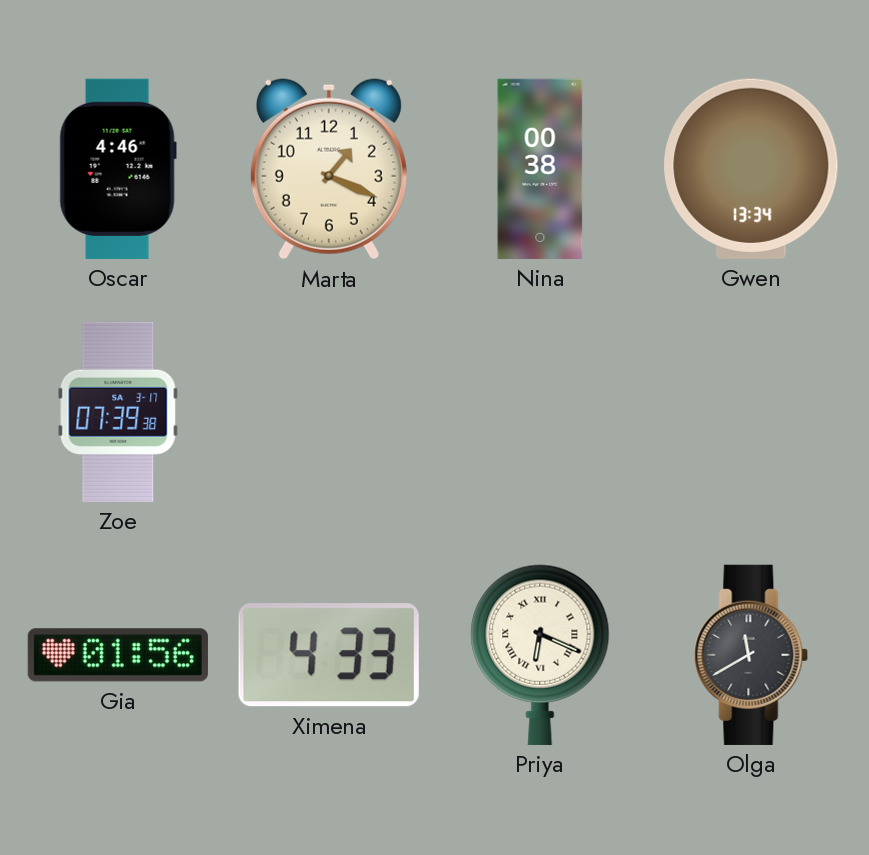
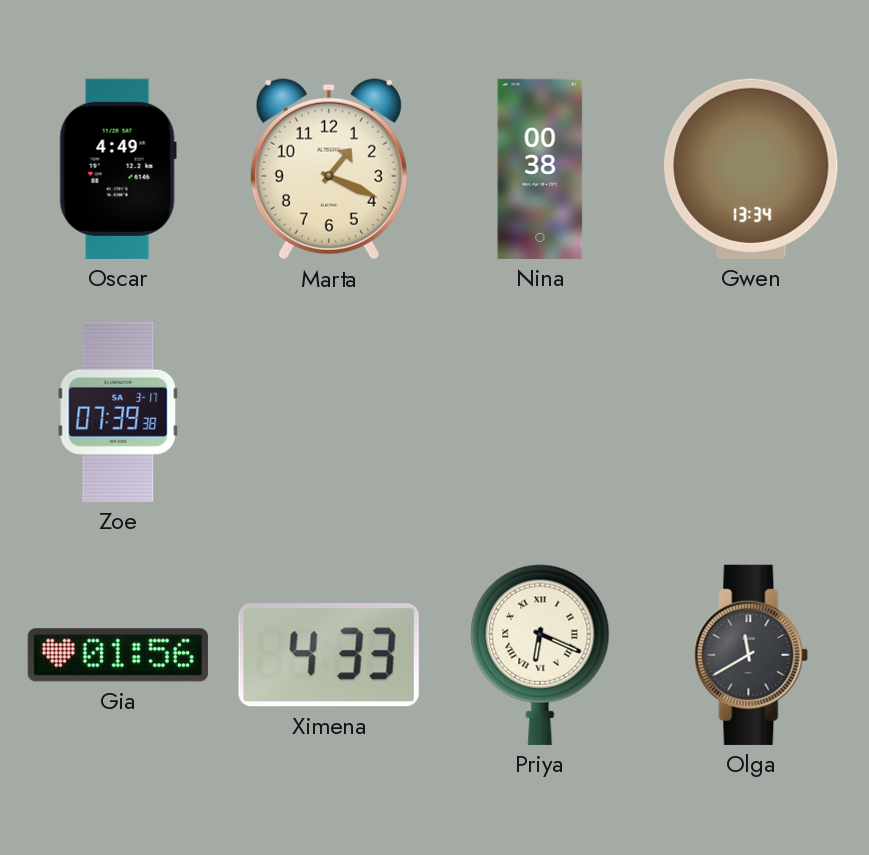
Oscar: 4:46 -> 4:49
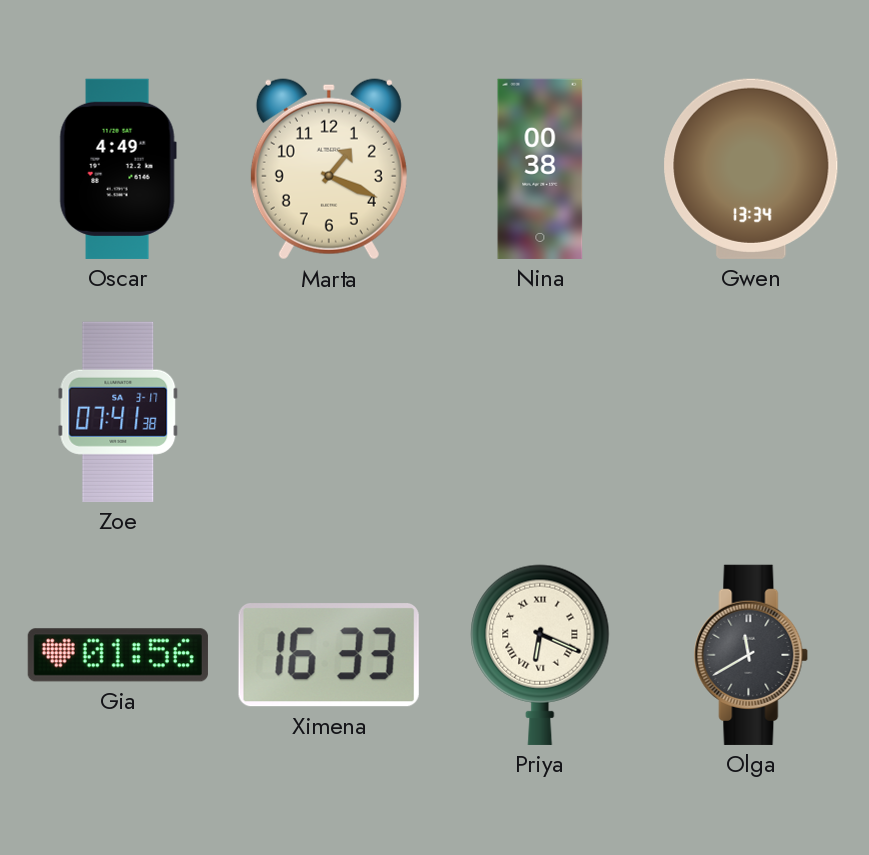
Zoe: 07:39 -> 07:41
Ximena: 4:33 -> 16:33
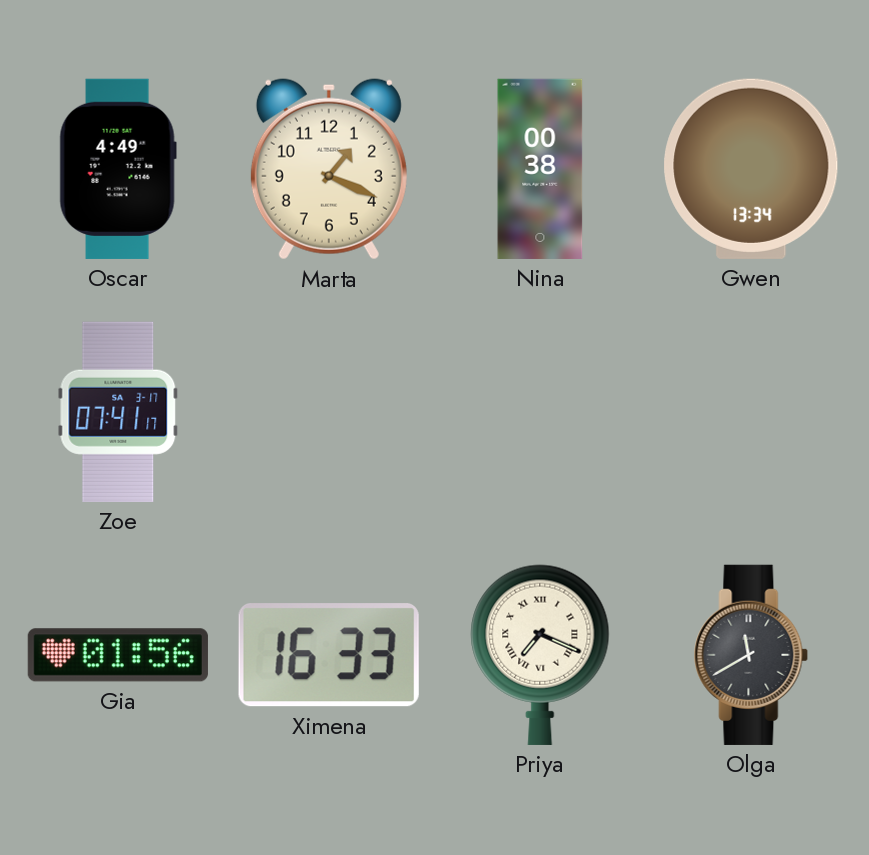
Zoe: 07:41:38 -> 07:41:17
Priya: 6:19 -> 7:19
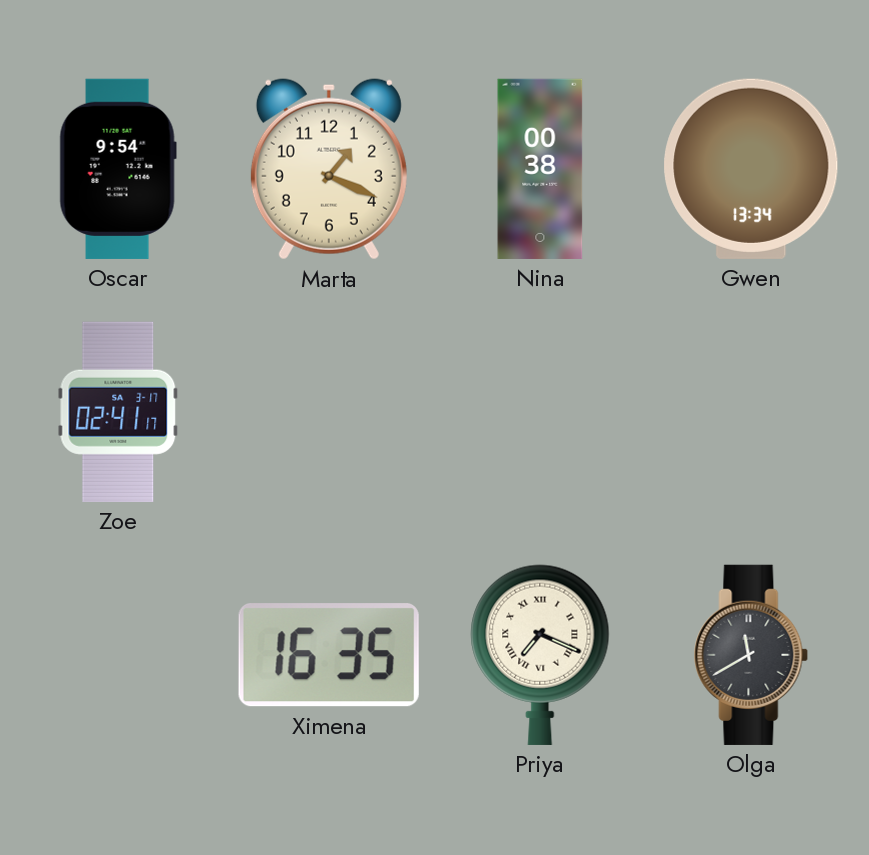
Oscar: 4:49 -> 9:54
Zoe: 07:41 -> 02:41
Gia: 01:56 -> none
Ximena: 16:33 -> 16:35
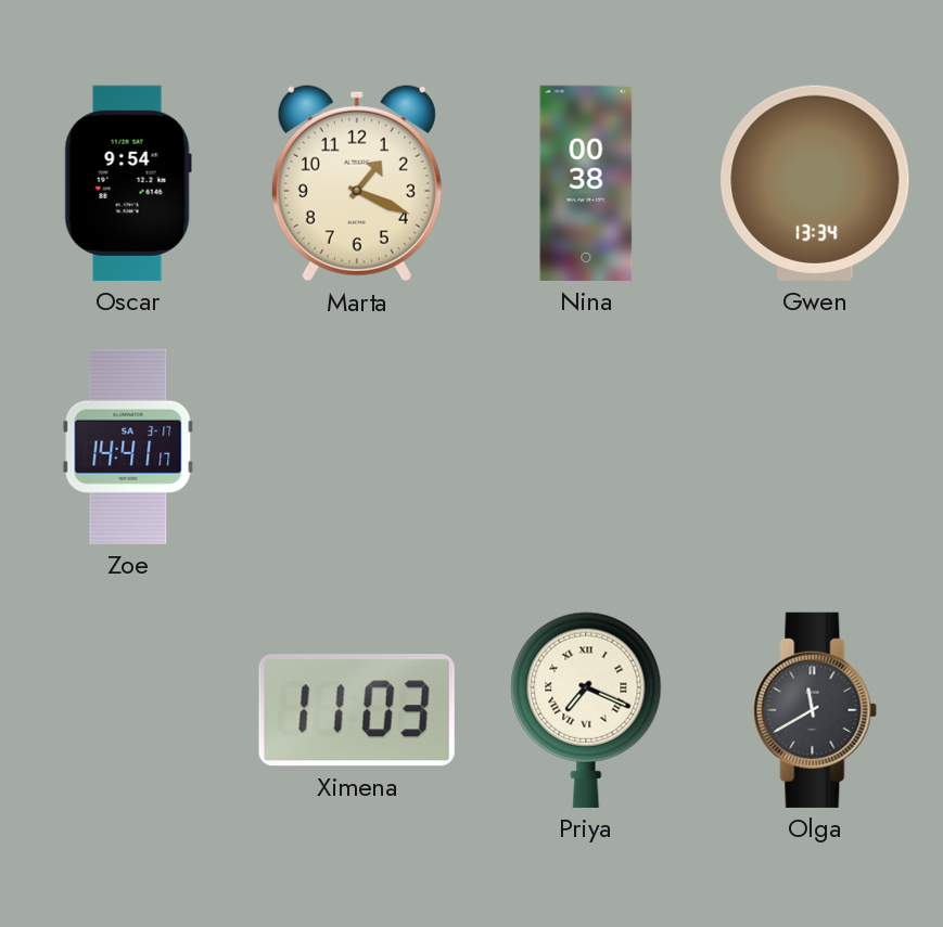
Zoe: 02:41 -> 14:41
Ximena: 16:35 -> 11:03
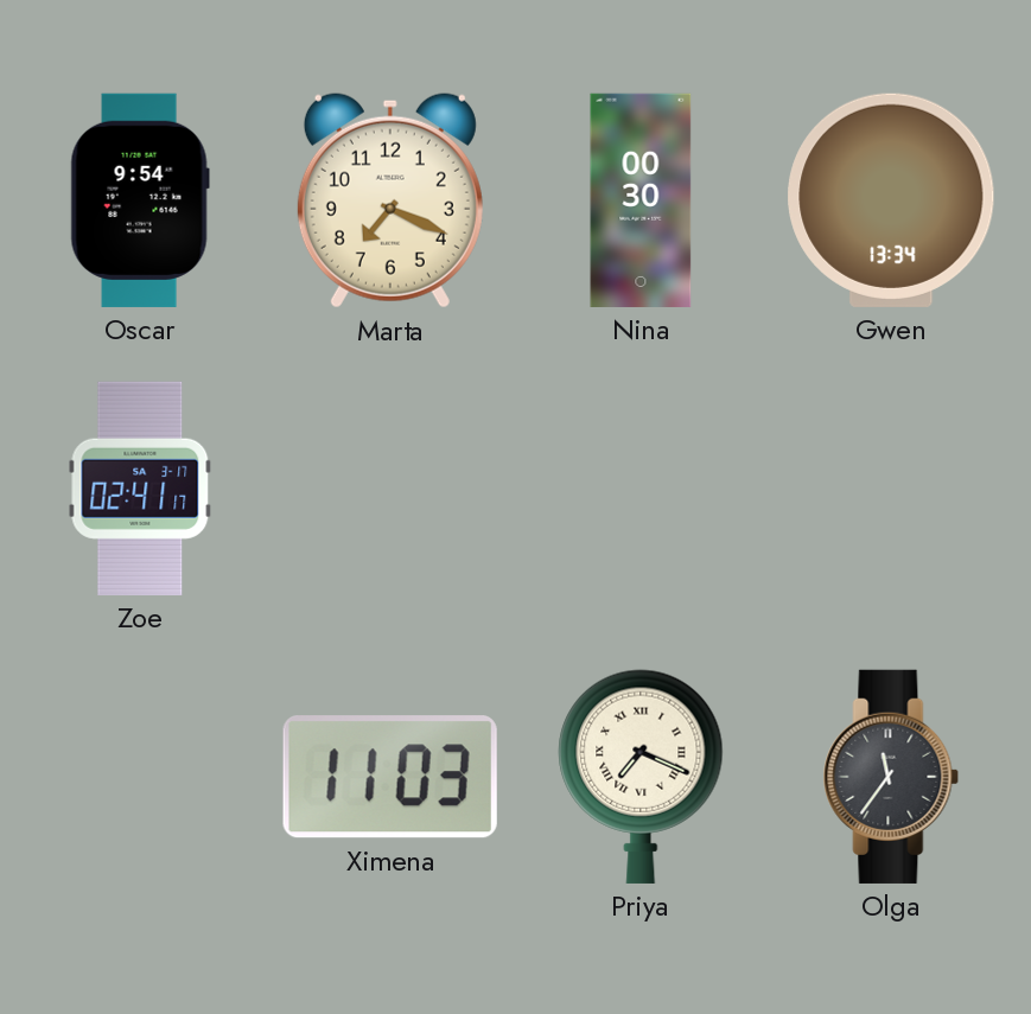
Marta: 1:19 -> 7:19
Nina: 00:38 -> 00:30
Zoe: 14:41 -> 02:41
Olga: 11:40 -> 11:36
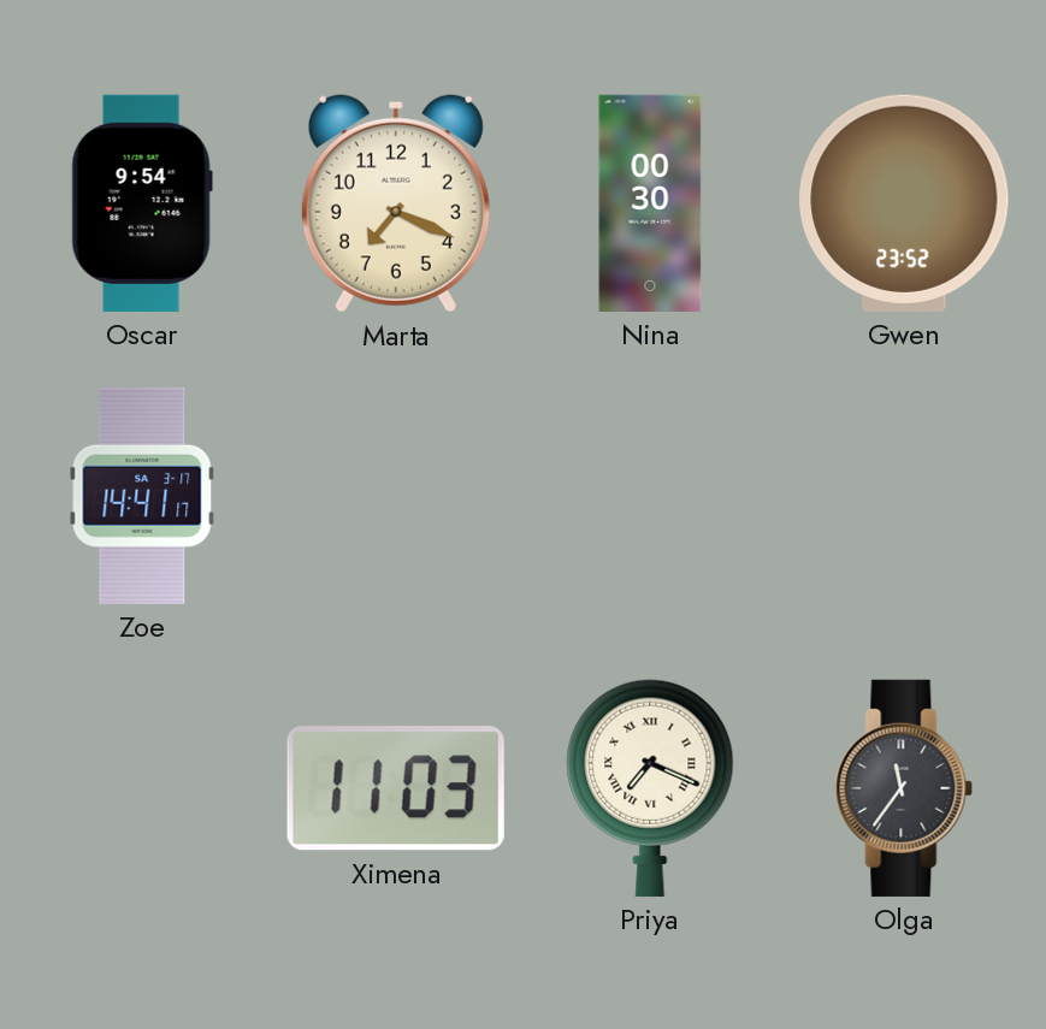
Gwen: 13:34 -> 23:52
Zoe: 02:41 -> 14:41
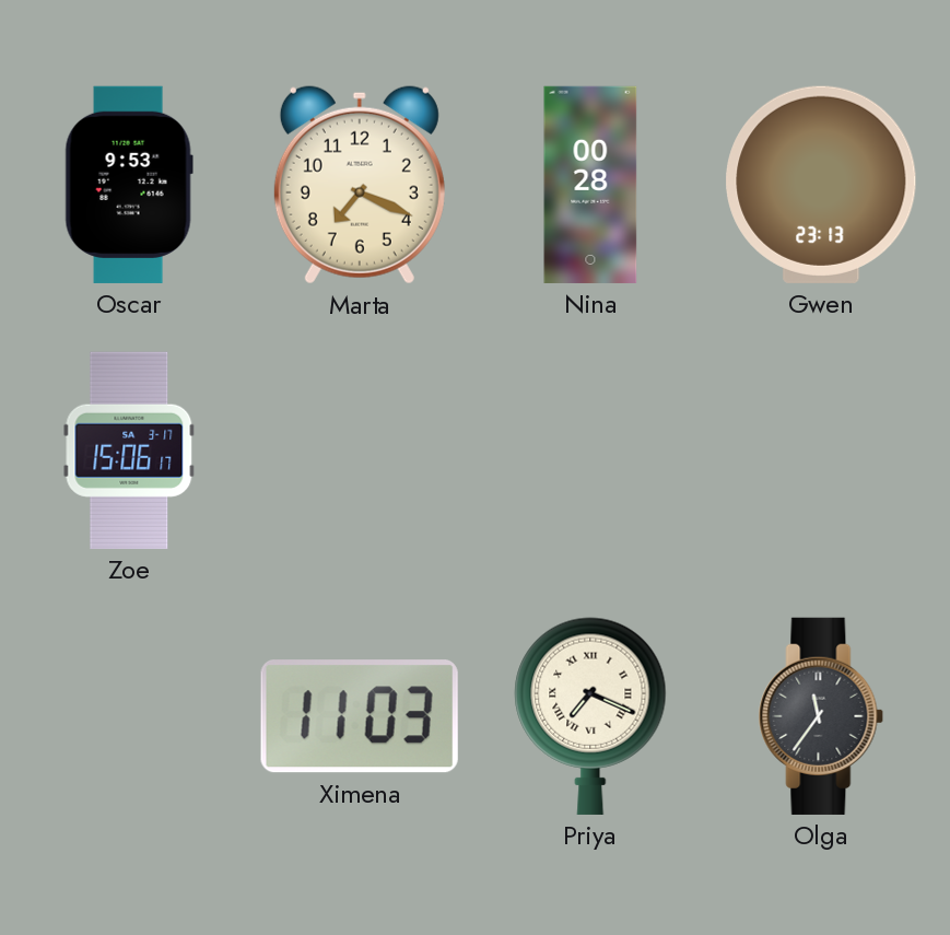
Oscar: 9:54 -> 9:53
Nina: 00:30 -> 00:28
Gwen: 23:52 -> 23:13
Zoe: 14:41 -> 15:06
